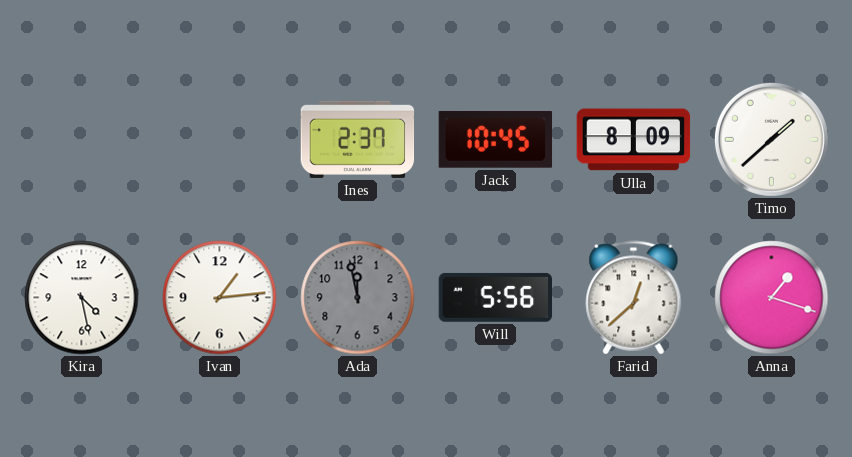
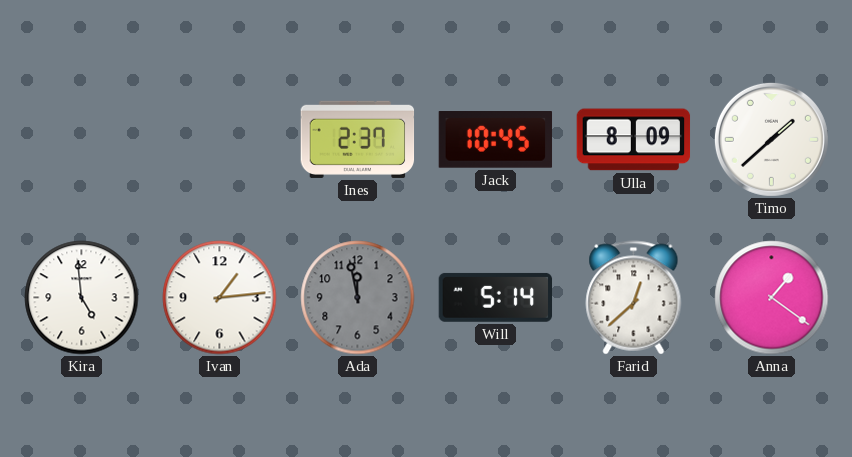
Kira: 4:28 -> 4:59
Will: 5:56 -> 5:14
Anna: 1:18 -> 1:21
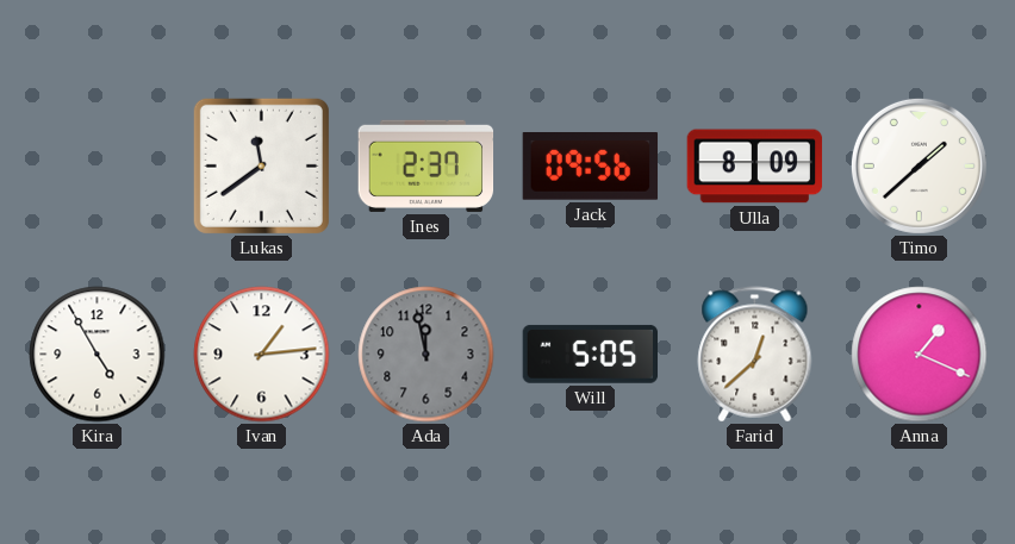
Lukas: none -> 11:39
Jack: 10:45 -> 09:56
Kira: 4:59 -> 4:55
Will: 5:14 -> 5:05
Anna: 1:21 -> 1:19
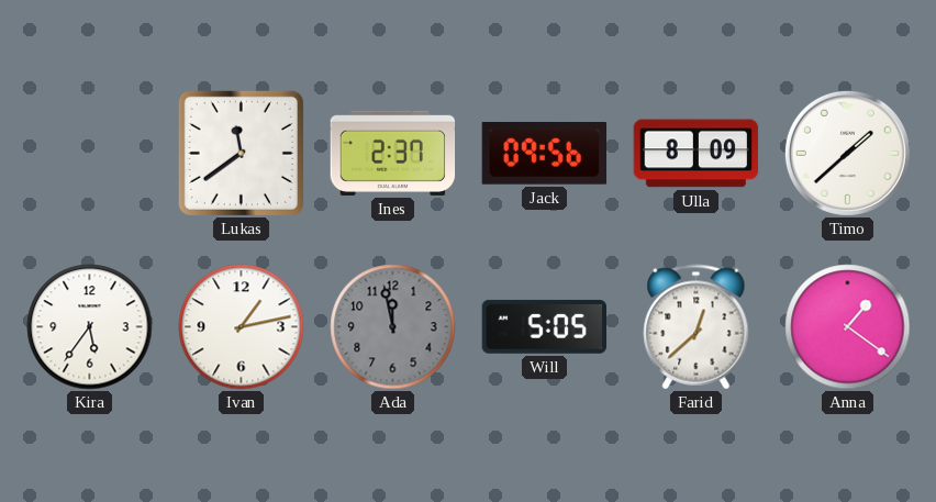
Kira: 4:55 -> 5:36
Ivan: 1:14 -> 1:13
Anna: 1:19 -> 1:21
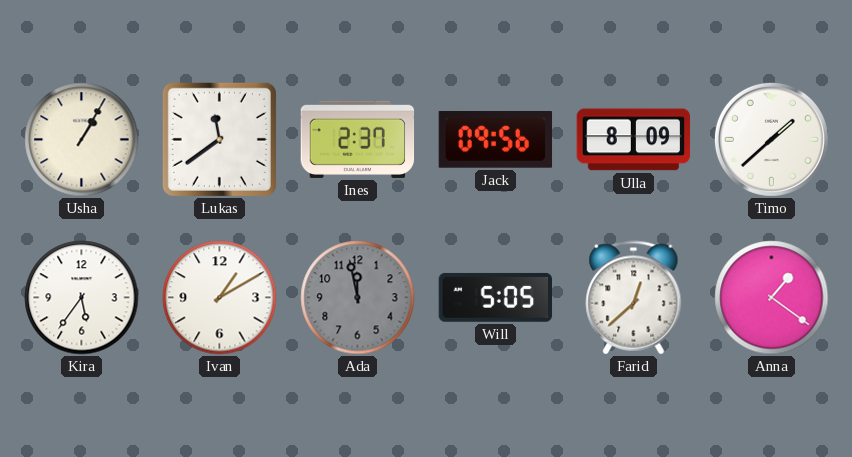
Usha: none -> 1:05
Ivan: 1:13 -> 1:10
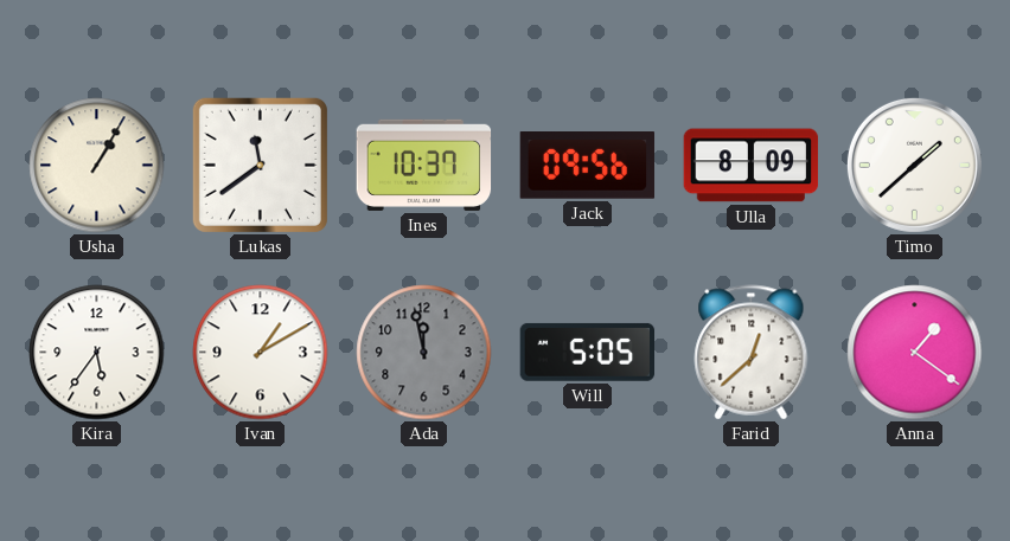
Ines: 2:37 -> 10:37
